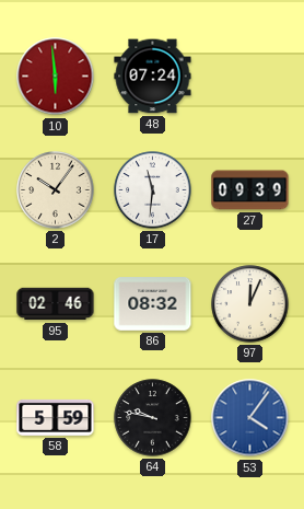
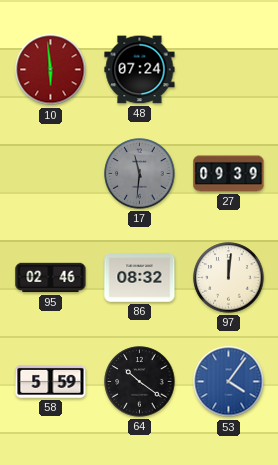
2: 10:06 -> none
17 dial: white -> grey
97: 12:04 -> 12:01
64: 9:47 -> 10:21
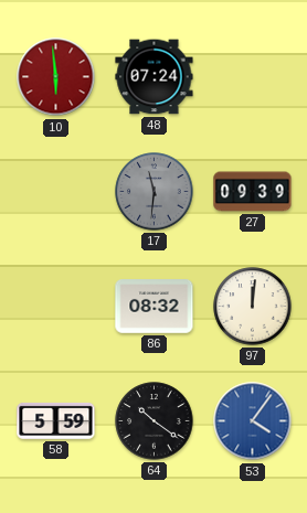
95: 02:46 -> none
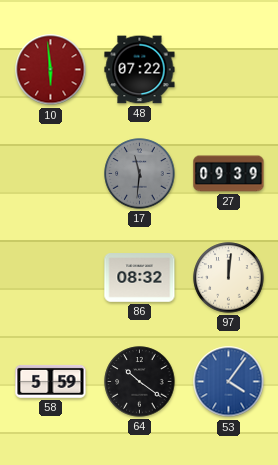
48: 07:24 -> 07:22
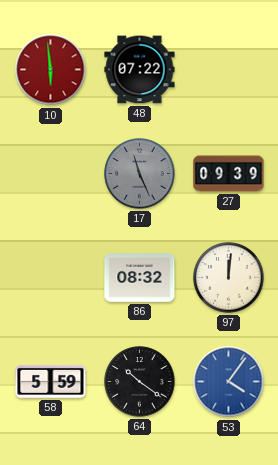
17: 11:31 -> 11:26
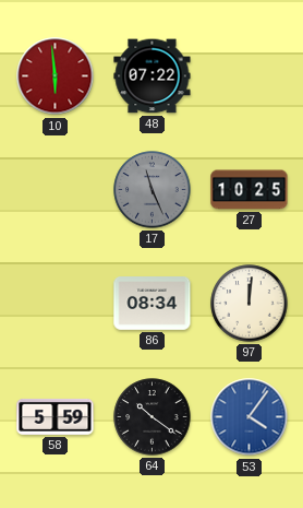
27: 09:39 -> 10:25
86: 08:32 -> 08:34
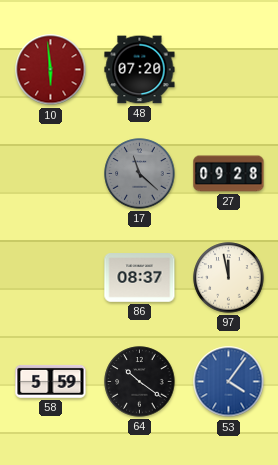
48: 07:22 -> 07:20
17: 11:26 -> 11:22
27: 10:25 -> 09:28
86: 08:34 -> 08:37
97: 12:01 -> 11:58
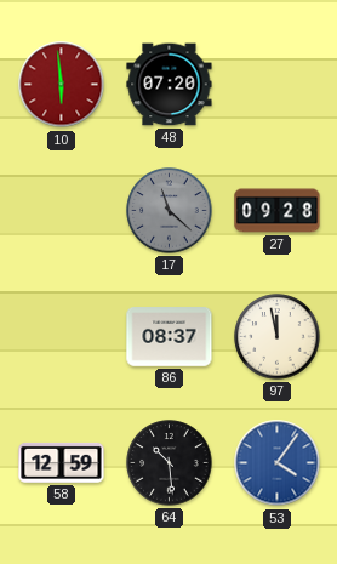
58: 5:59 -> 12:59
64: 10:21 -> 10:29
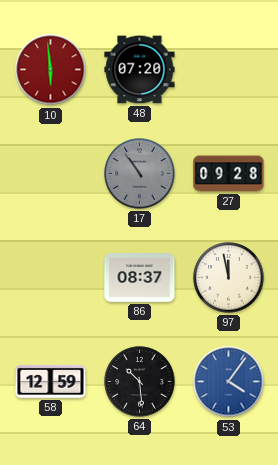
17: 11:22 -> 10:54
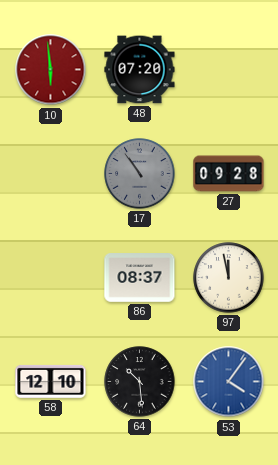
58: 12:59 -> 12:10
